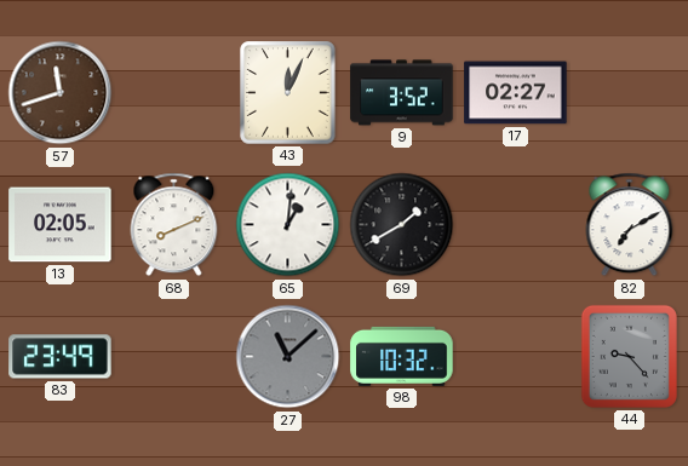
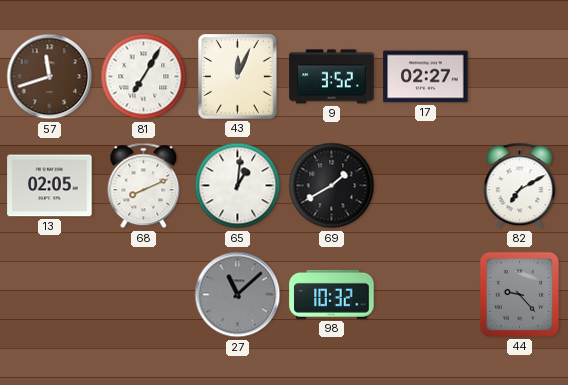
81: none -> 7:05
83: 23:49 -> none
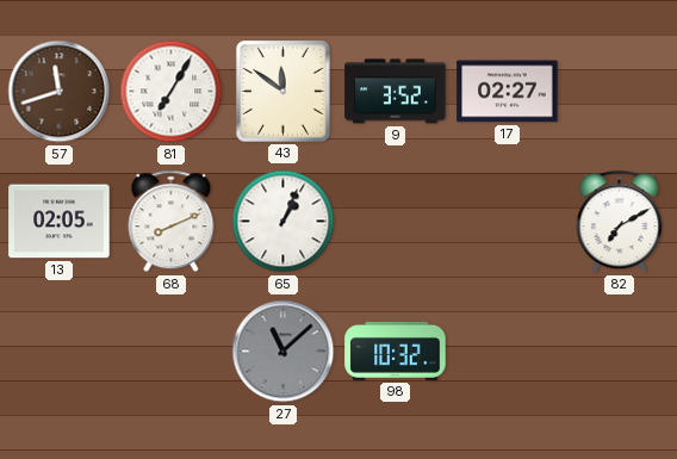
43: 12:04 -> 11:51
65: 1:01 -> 1:04
69: 1:40 -> none
44: 9:23 -> none
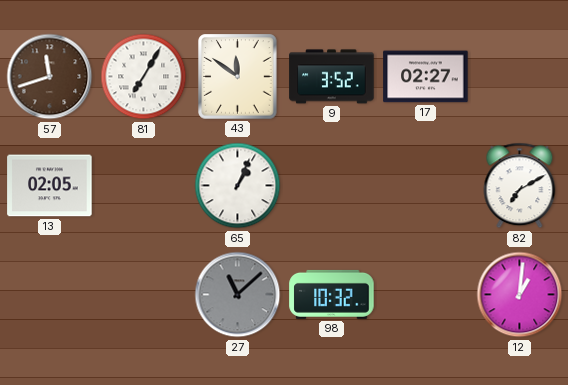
68: 8:11 -> none
12: none -> 1:01
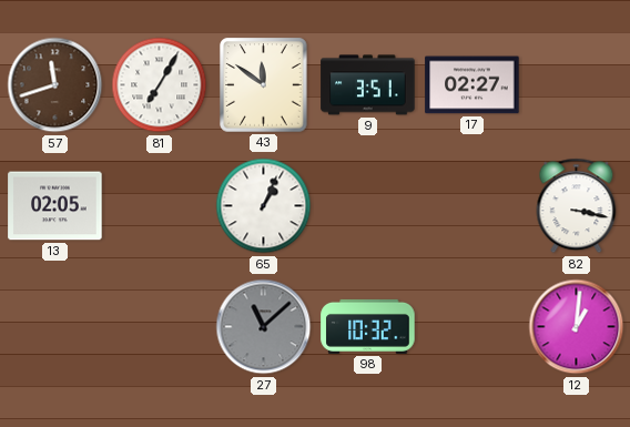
9: 3:52 -> 3:51
82: 7:10 -> 3:17
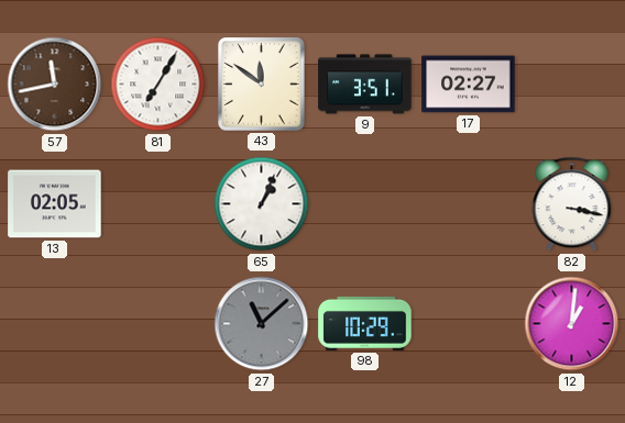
57: 11:42 -> 11:43
98: 10:32 -> 10:29
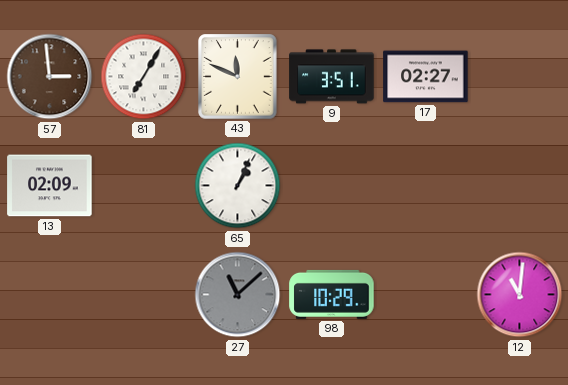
57: 11:43 -> 2:59
43: 11:51 -> 11:49
13: 02:05 -> 02:09
82: 3:17 -> none
12: 1:01 -> 11:01
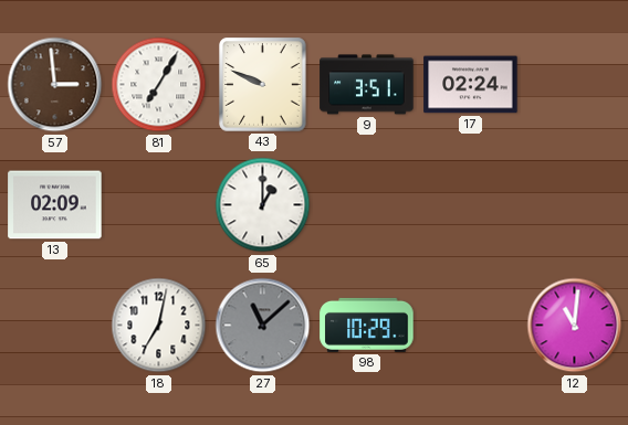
43: 11:49 -> 9:49
17: 02:27 -> 02:24
65: 1:04 -> 1:00
18: none -> 7:02
